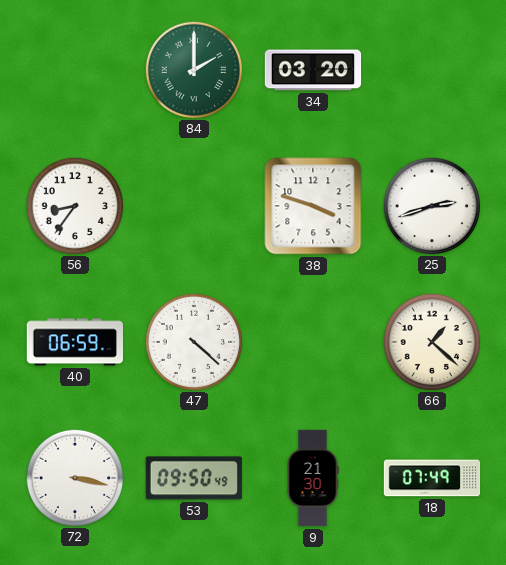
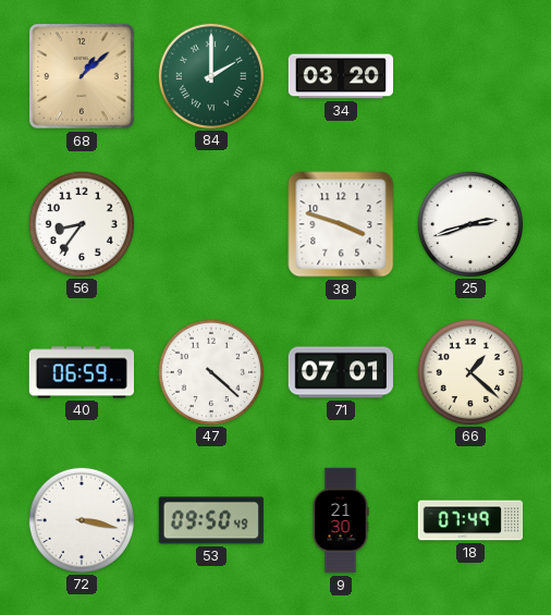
68: none -> 1:08
71: none -> 07:01
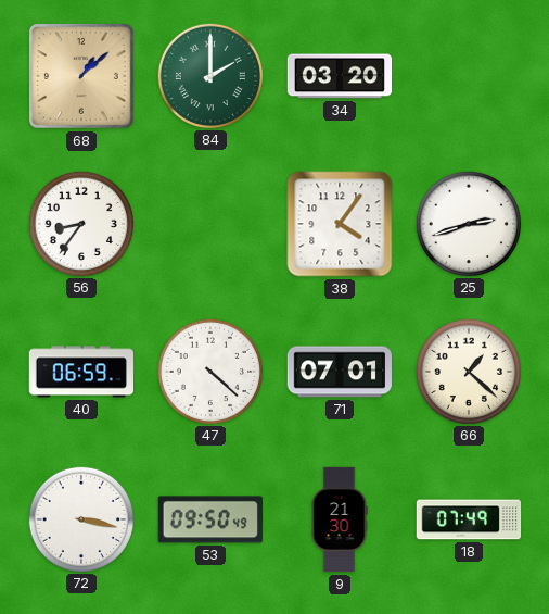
38: 3:48 -> 4:06
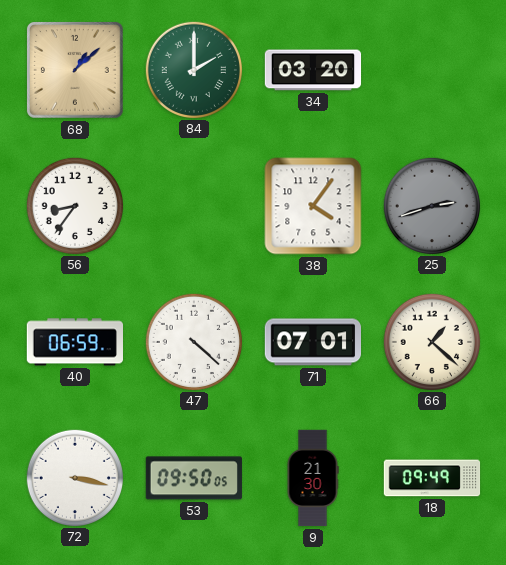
25 dial: white -> grey
53: 09:50:49 -> 09:50:05
18: 07:49 -> 09:49
